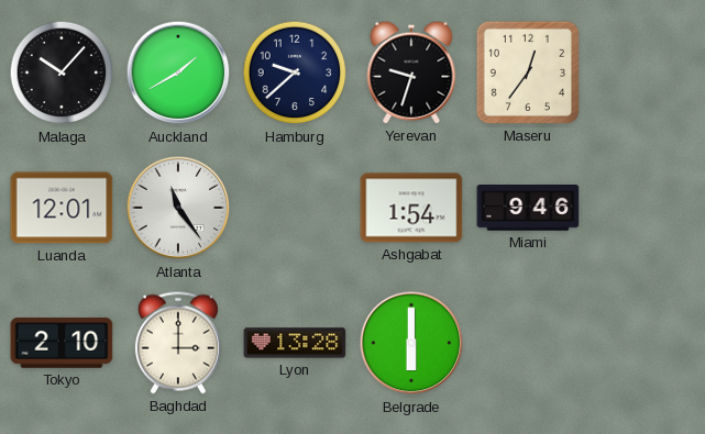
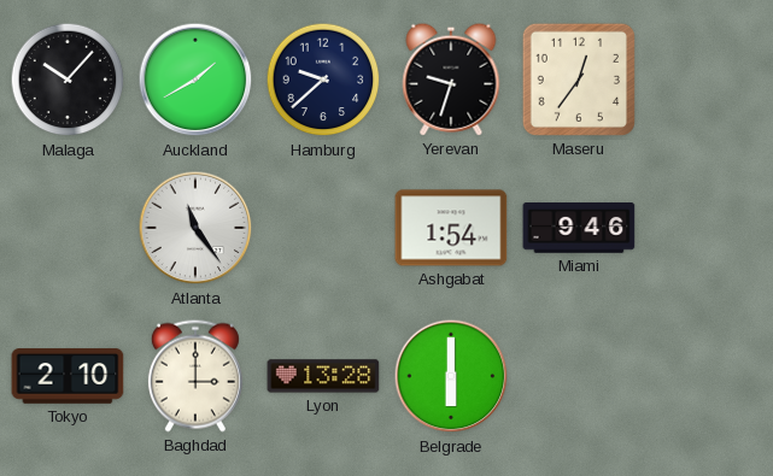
Luanda: 12:01 -> none
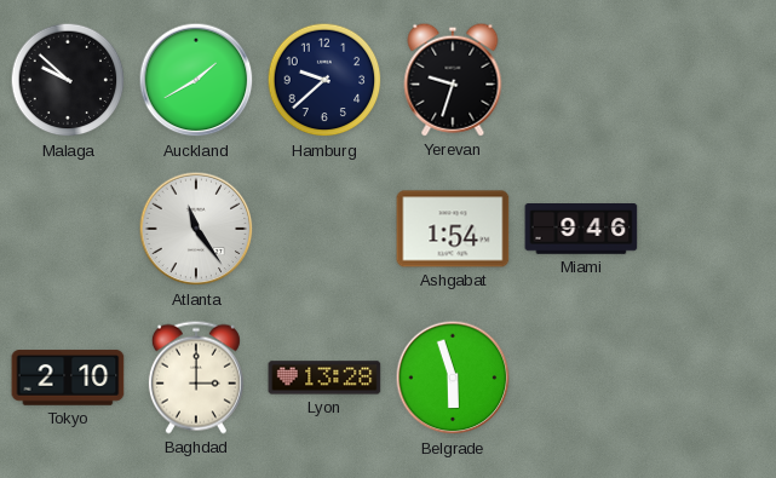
Malaga: 10:07 -> 9:52
Maseru: 12:36 -> none
Belgrade: 6:00 -> 5:57
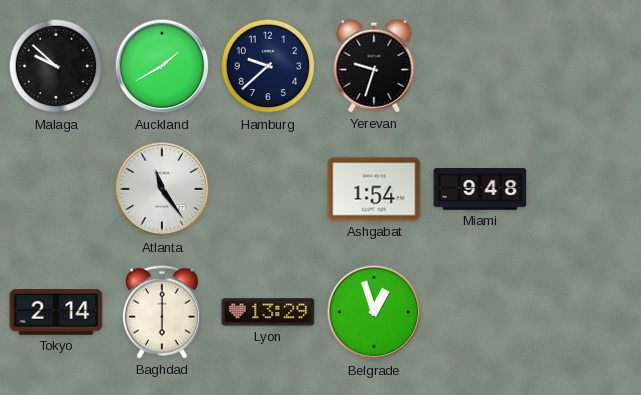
Miami: 9:46 -> 9:48
Tokyo: 2:10 -> 2:14
Baghdad: 3:00 -> 6:00
Lyon: 13:28 -> 13:29
Belgrade: 5:57 -> 12:57
